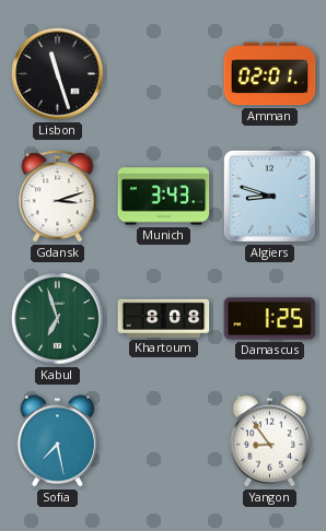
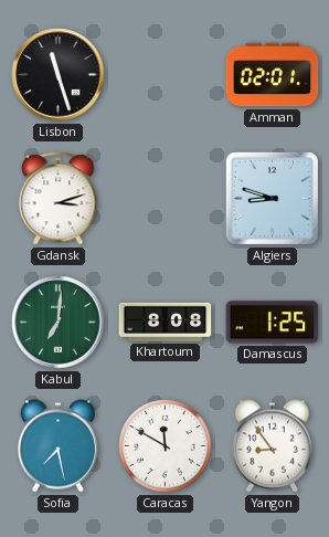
Munich: 3:43 -> none
Kabul: 6:57 -> 7:01
Caracas: none -> 11:50
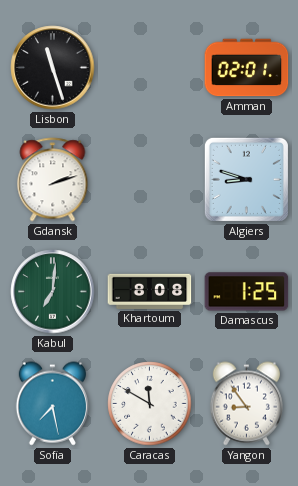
Gdansk: 3:12 -> 2:12
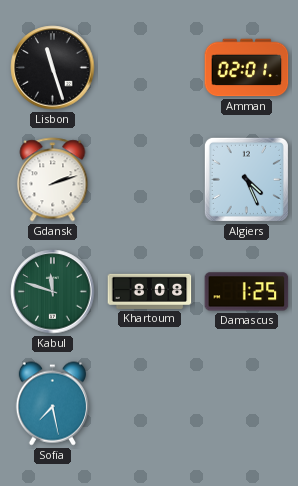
Algiers: 8:48 -> 4:26
Kabul: 7:01 -> 11:48
Caracas: 11:50 -> none
Yangon: 8:54 -> none
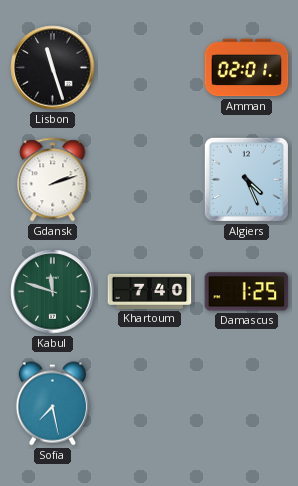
Khartoum: 8:08 -> 7:40
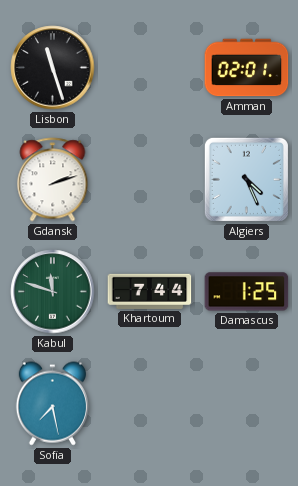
Khartoum: 7:40 -> 7:44
